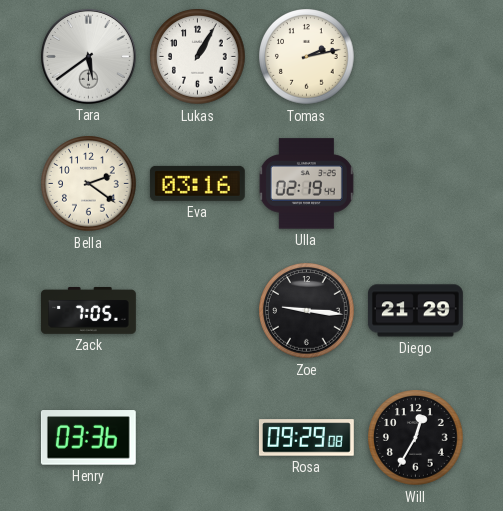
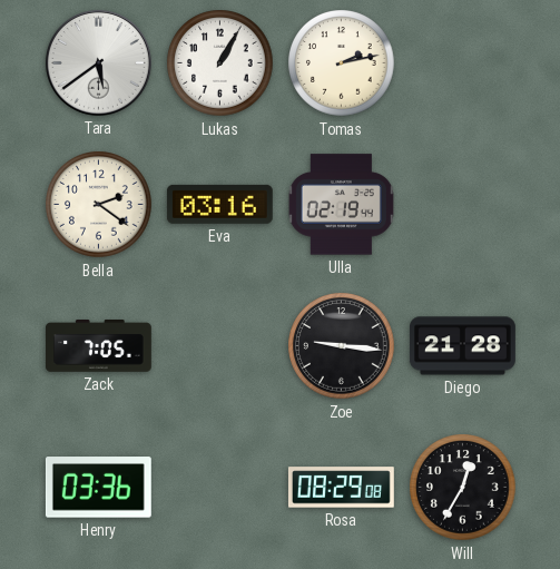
Diego: 21:29 -> 21:28
Rosa: 09:29 -> 08:29
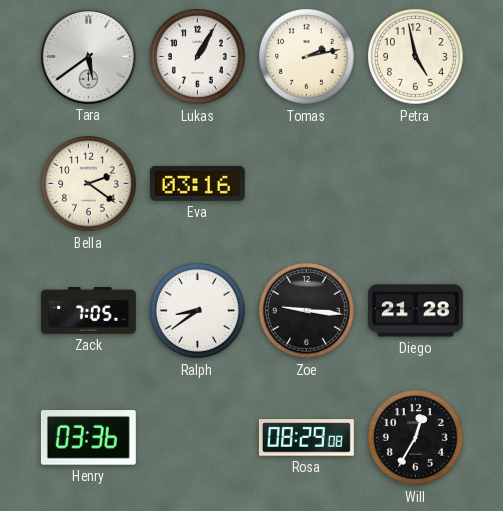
Petra: none -> 4:58
Ulla: 02:19 -> none
Ralph: none -> 8:39
